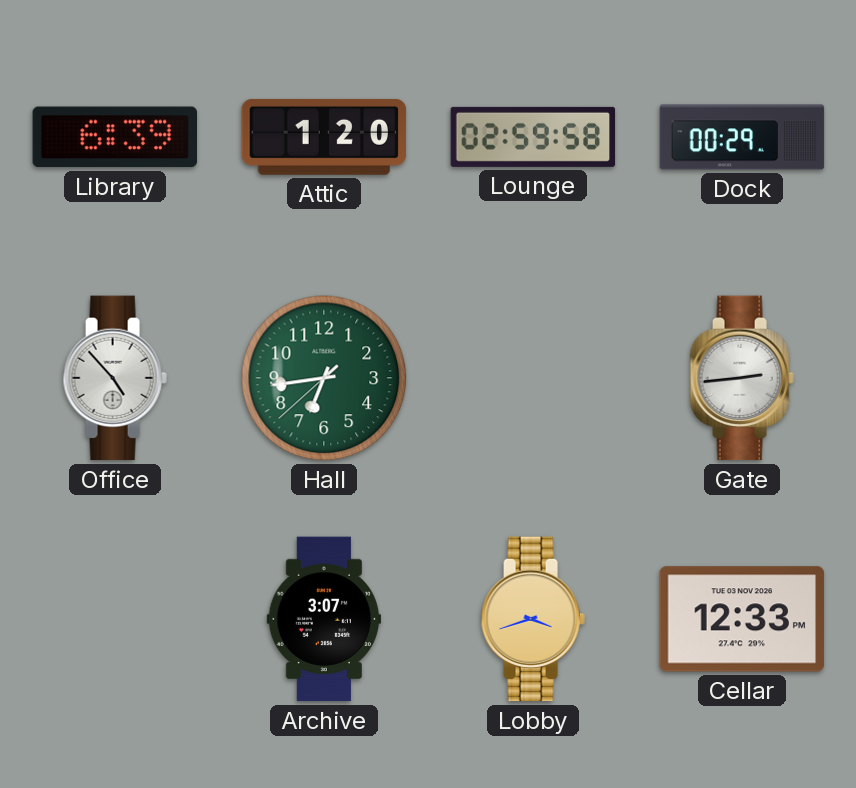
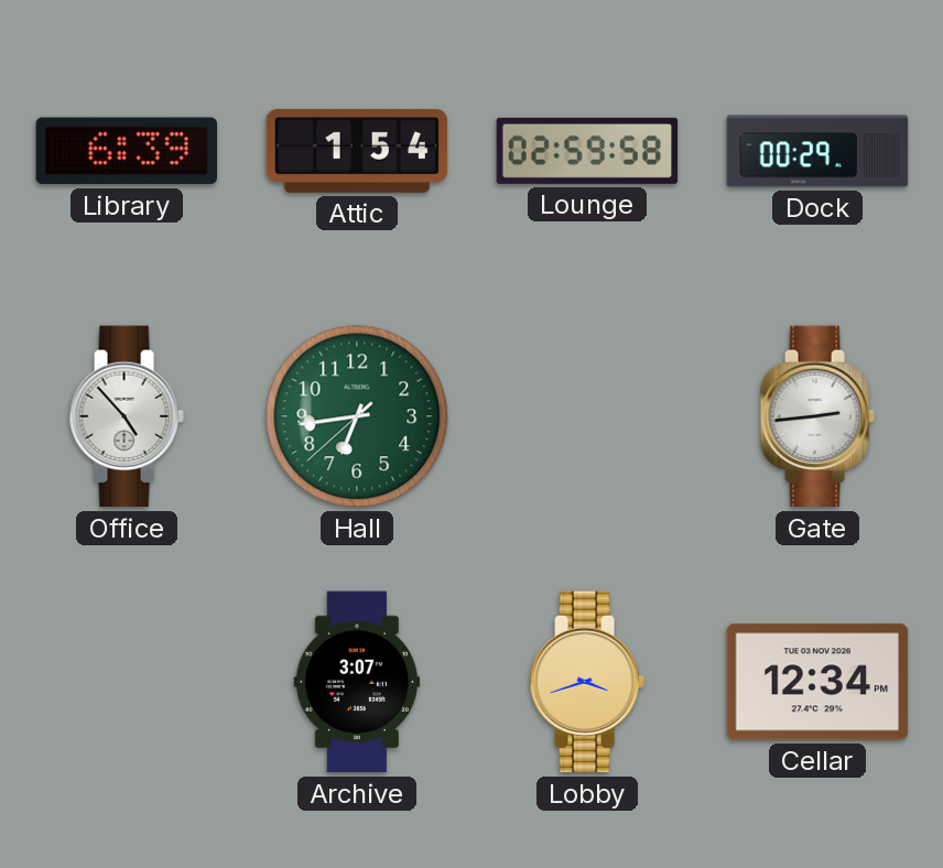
Attic: 1:20 -> 1:54
Cellar: 12:33 -> 12:34
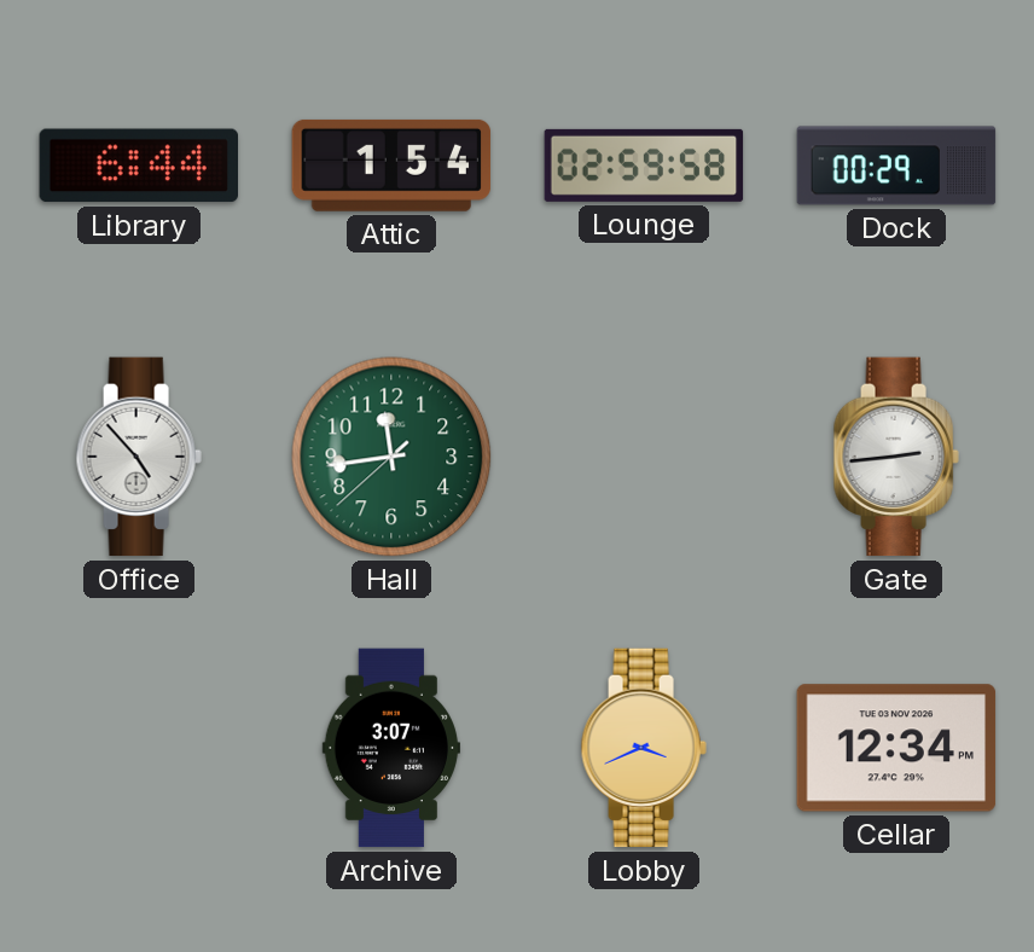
Library: 6:39 -> 6:44
Hall: 6:43 -> 11:43
Lobby: 3:42 -> 3:41
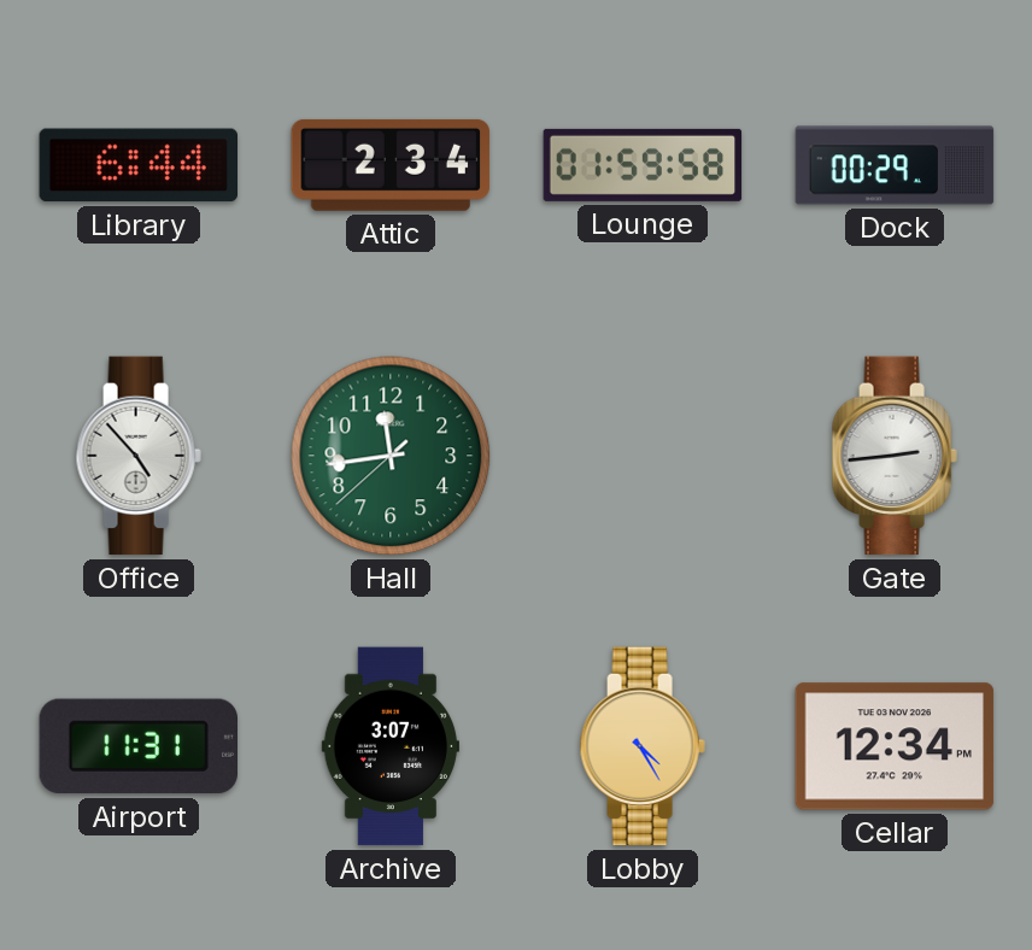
Attic: 1:54 -> 2:34
Lounge: 02:59 -> 01:59
Airport: none -> 11:31
Lobby: 3:41 -> 4:25
